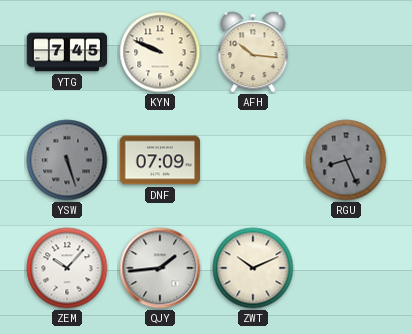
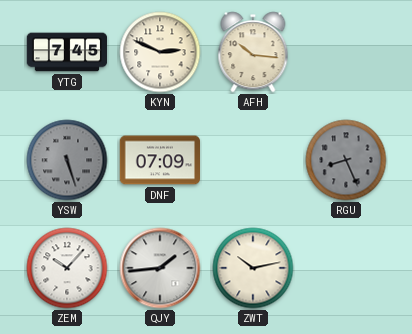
KYN: 9:49 -> 2:49
ZWT: 10:11 -> 10:13
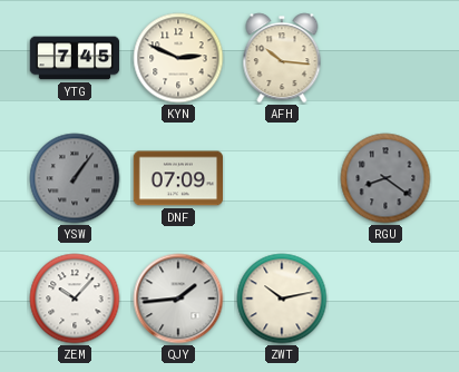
YSW: 5:27 -> 1:06
RGU: 8:26 -> 8:21
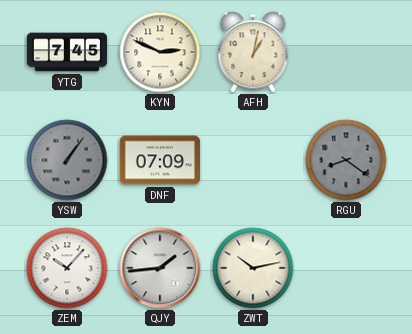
AFH: 10:16 -> 1:02
